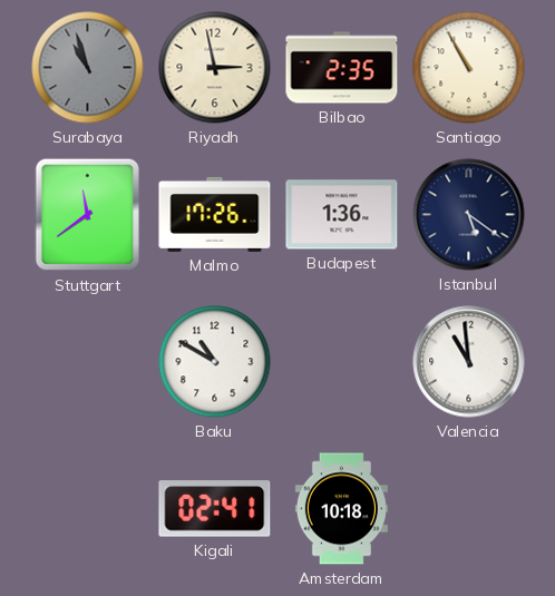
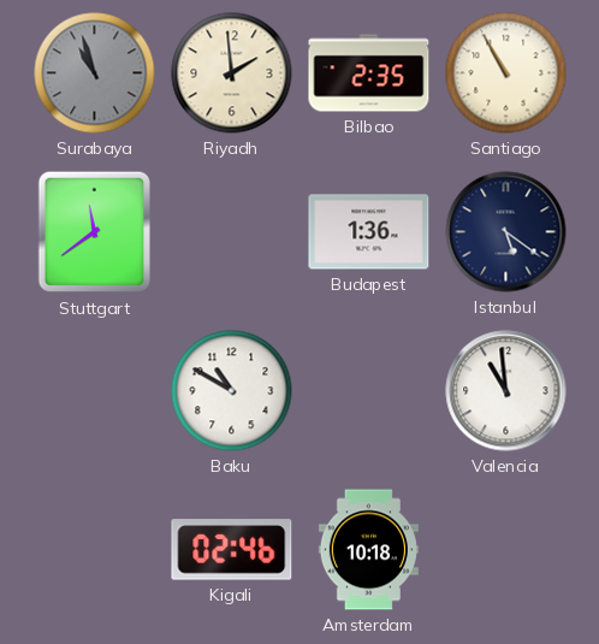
Riyadh: 2:58 -> 1:59
Malmo: 17:26 -> none
Kigali: 02:41 -> 02:46
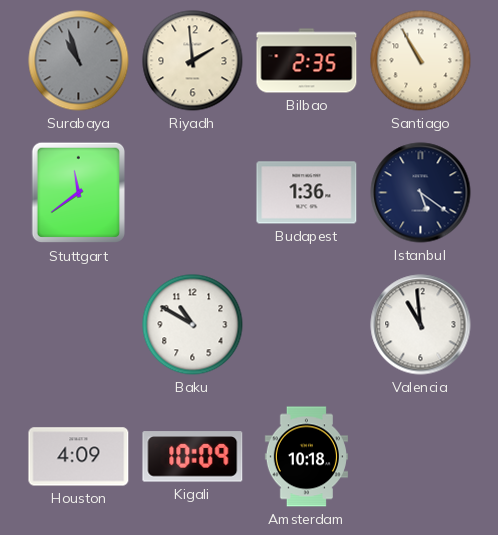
Houston: none -> 4:09
Kigali: 02:46 -> 10:09
